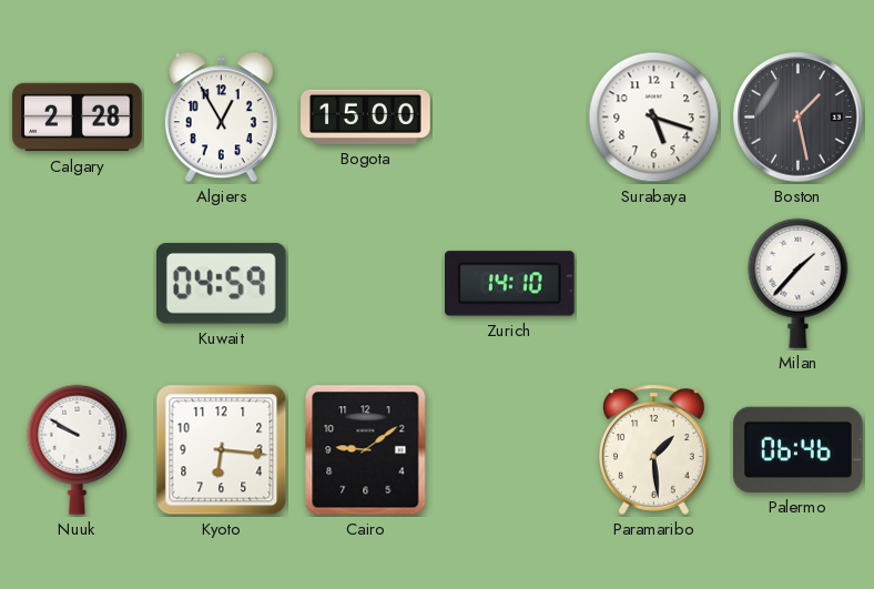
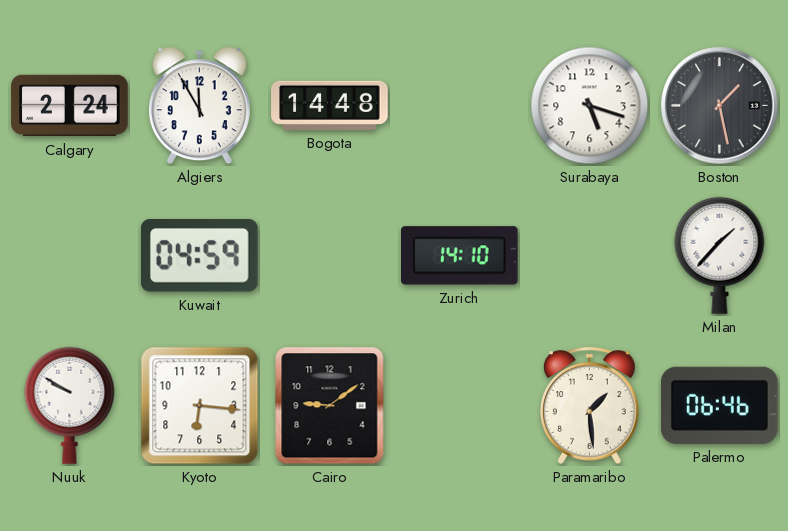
Calgary: 2:28 -> 2:24
Algiers: 12:55 -> 11:55
Bogota: 15:00 -> 14:48
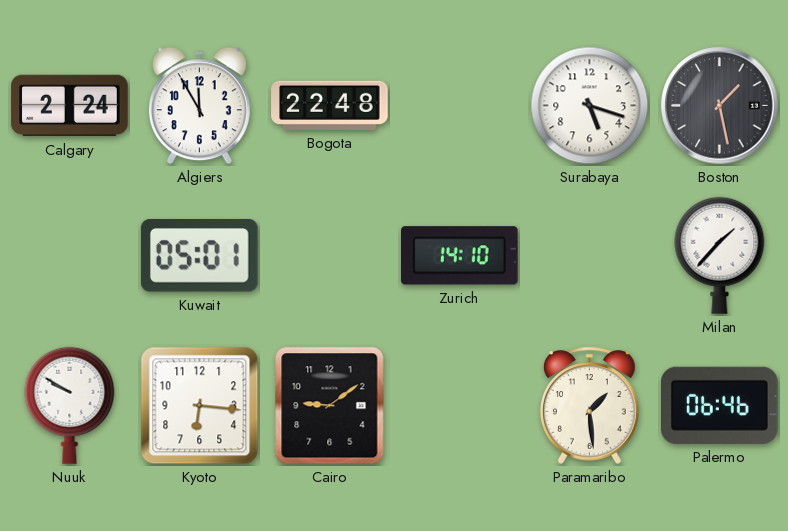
Bogota: 14:48 -> 22:48
Kuwait: 04:59 -> 05:01
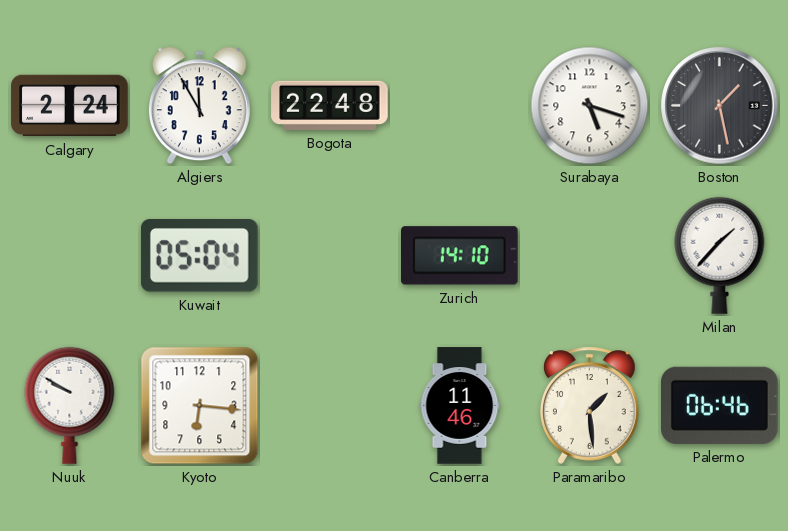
Kuwait: 05:01 -> 05:04
Cairo: 9:09 -> none
Canberra: none -> 11:46
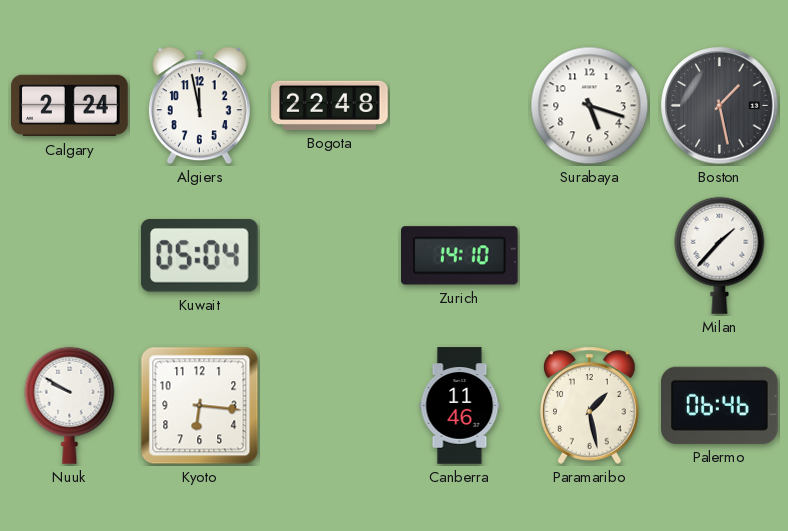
Algiers: 11:55 -> 11:58
Paramaribo: 1:29 -> 1:28
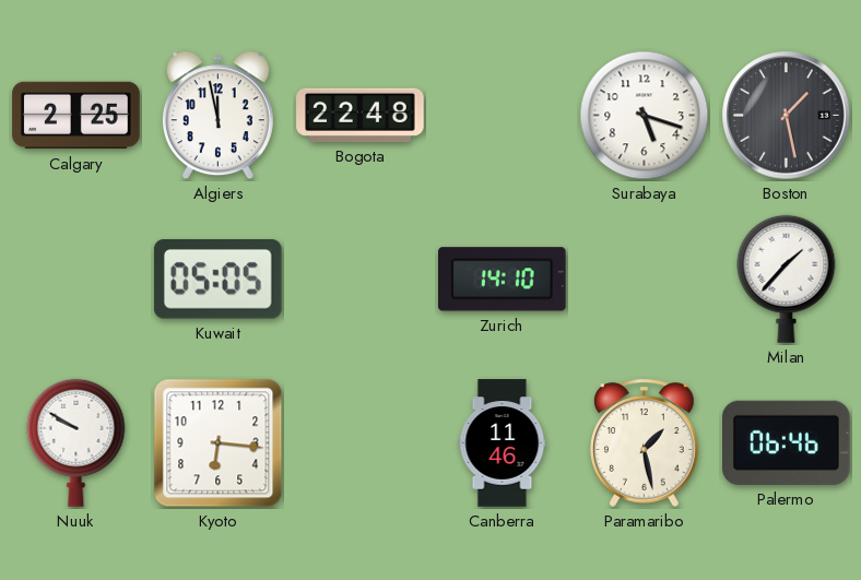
Calgary: 2:24 -> 2:25
Kuwait: 05:04 -> 05:05
